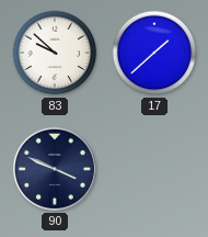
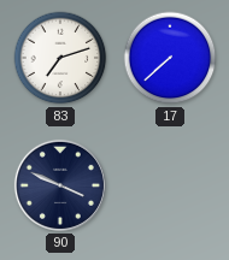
83: 9:52 -> 7:12
17: 1:38 -> 7:38
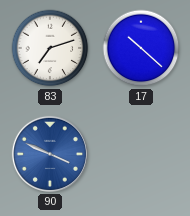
17: 7:38 -> 10:22
90 dial: navy -> blue
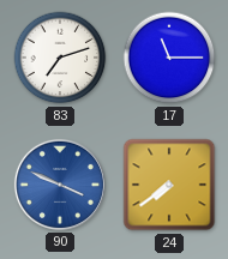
17: 10:22 -> 11:15
24: none -> 7:39
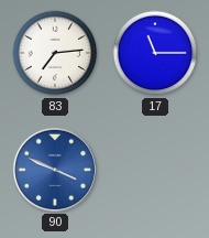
83: 7:12 -> 7:14
24: 7:39 -> none
